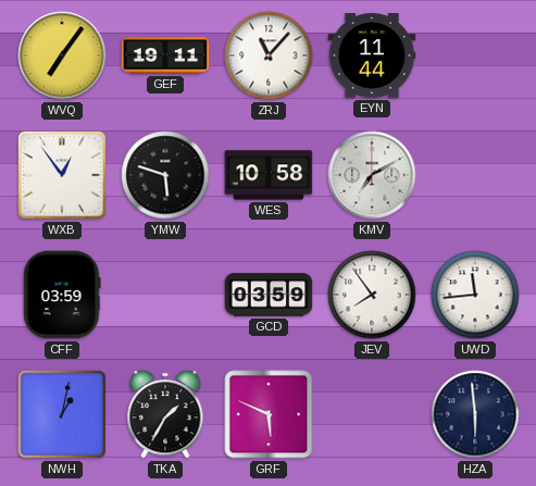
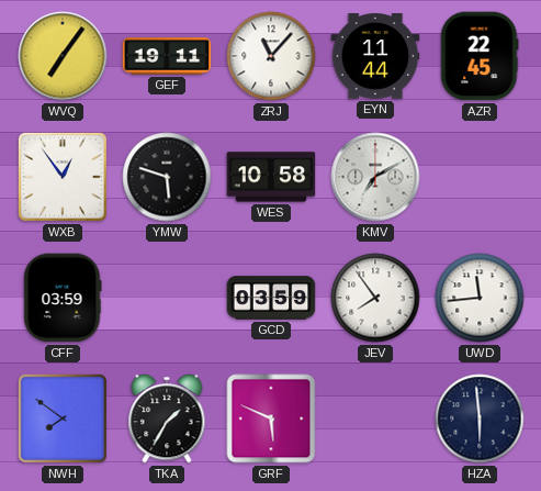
AZR: none -> 22:45
NWH: 1:02 -> 7:51
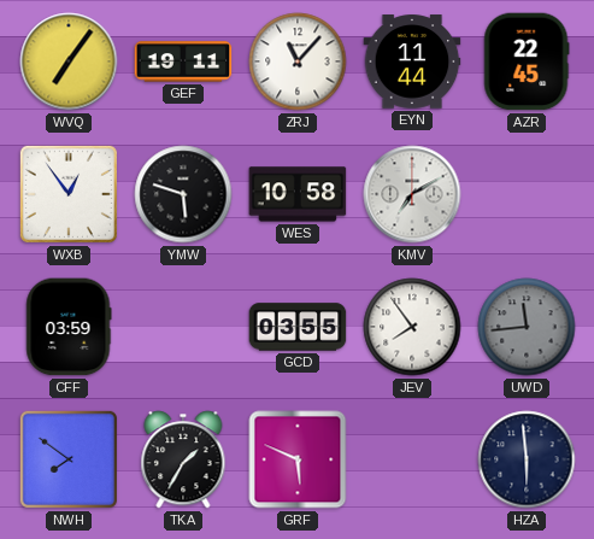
GCD: 03:59 -> 03:55
UWD dial: white -> grey
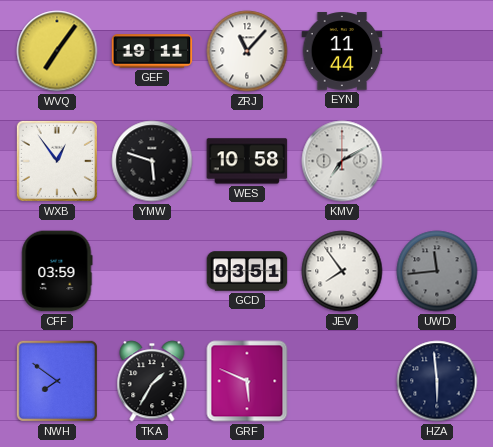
AZR: 22:45 -> none
GCD: 03:55 -> 03:51
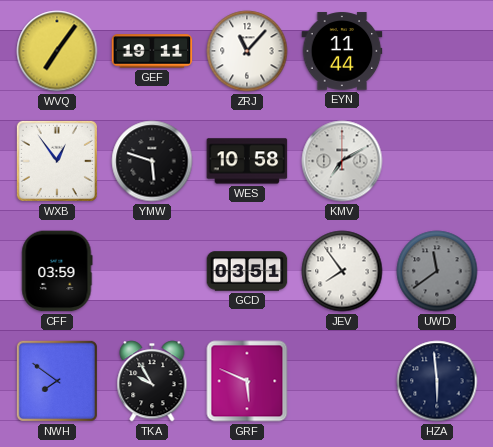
UWD: 11:44 -> 11:39
TKA: 1:35 -> 9:55
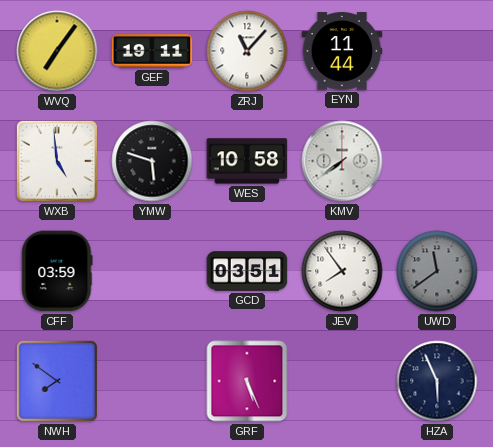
WXB: 12:54 -> 4:59
KMV: 7:10 -> 7:39
TKA: 9:55 -> none
GRF: 5:49 -> 5:26
HZA: 5:59 -> 5:56
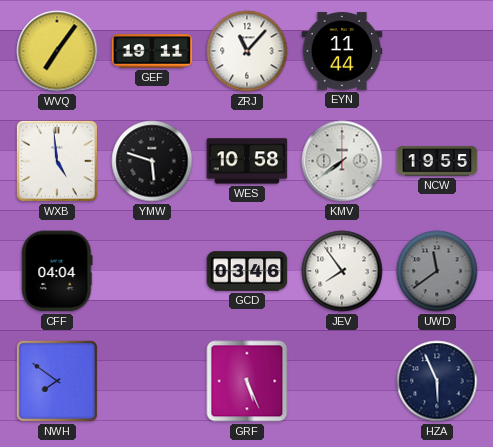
NCW: none -> 19:55
CFF: 03:59 -> 04:04
GCD: 03:51 -> 03:46
